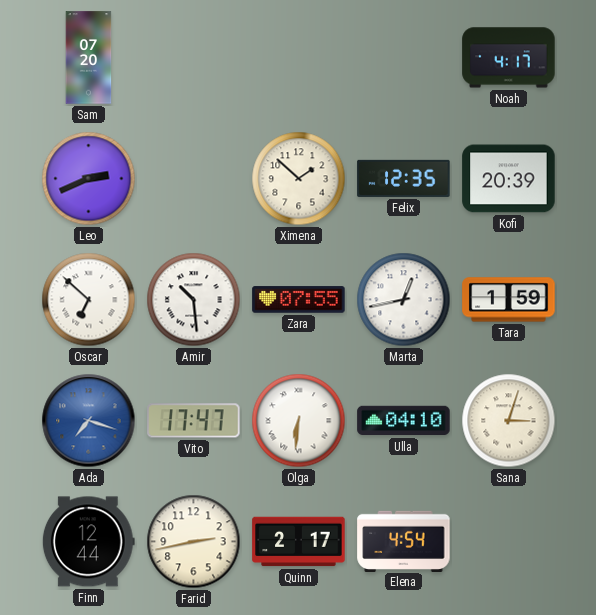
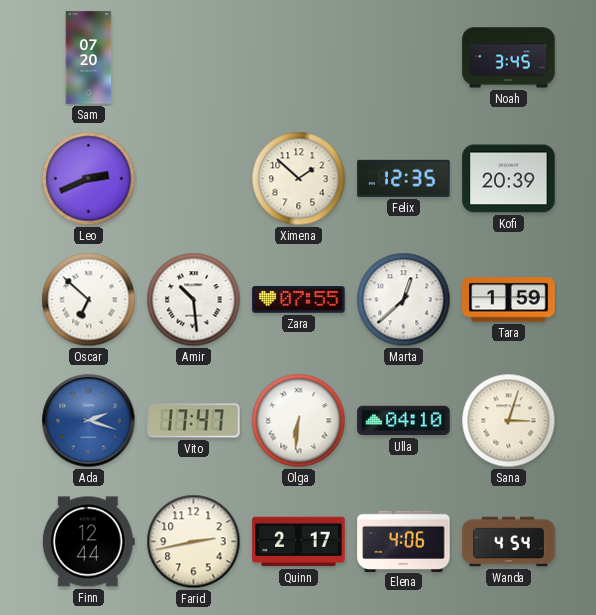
Noah: 4:17 -> 3:45
Marta: 12:43 -> 12:38
Ada: 7:18 -> 2:18
Elena: 4:54 -> 4:06
Wanda: none -> 4:54
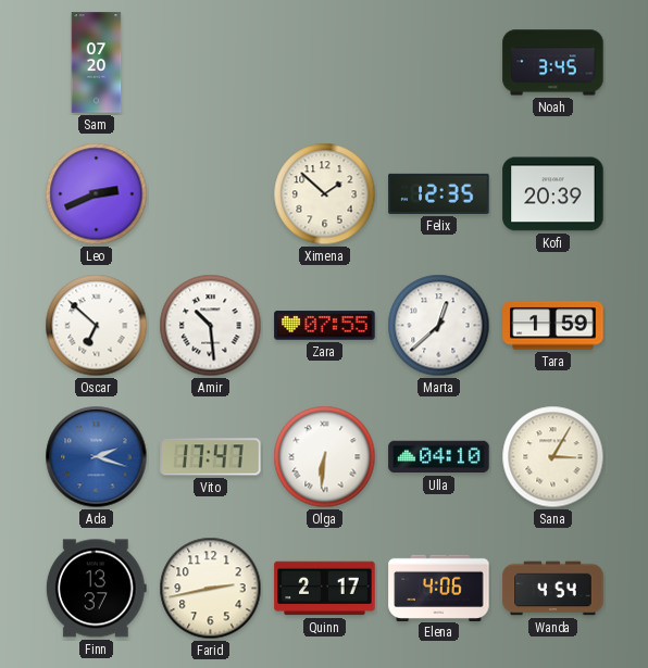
Sana: 3:03 -> 3:05
Finn: 12:44 -> 13:37
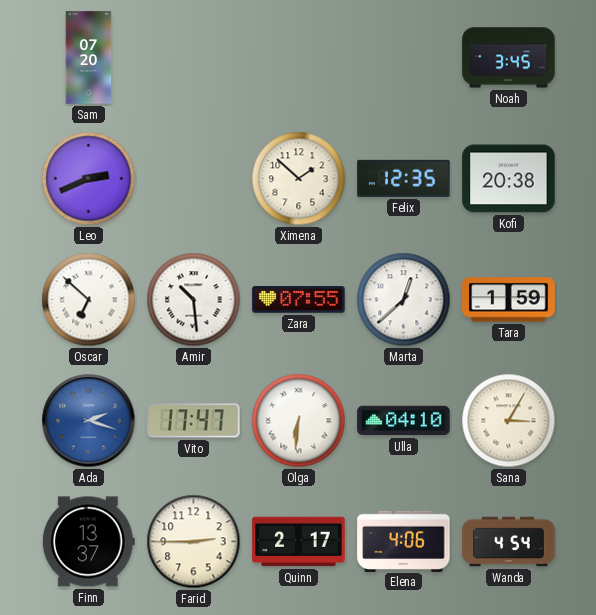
Kofi: 20:39 -> 20:38
Farid: 2:43 -> 2:45
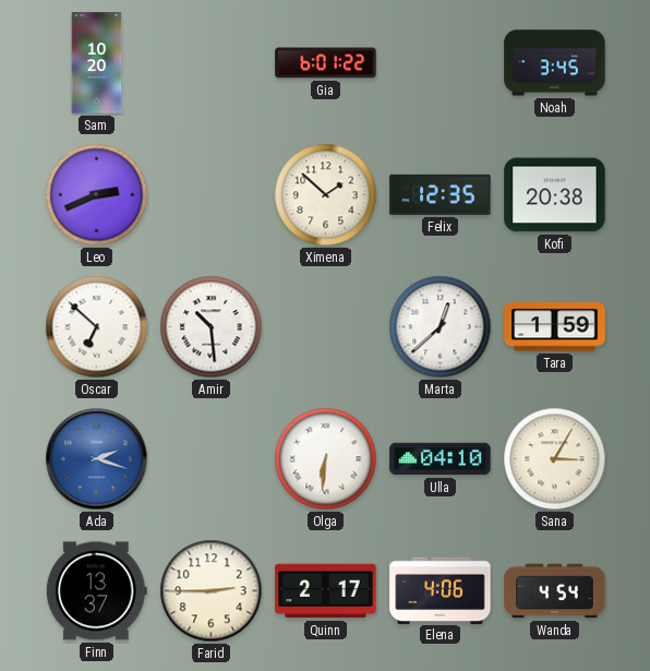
Sam: 07:20 -> 10:20
Gia: none -> 6:01
Zara: 07:55 -> none
Vito: 17:47 -> none
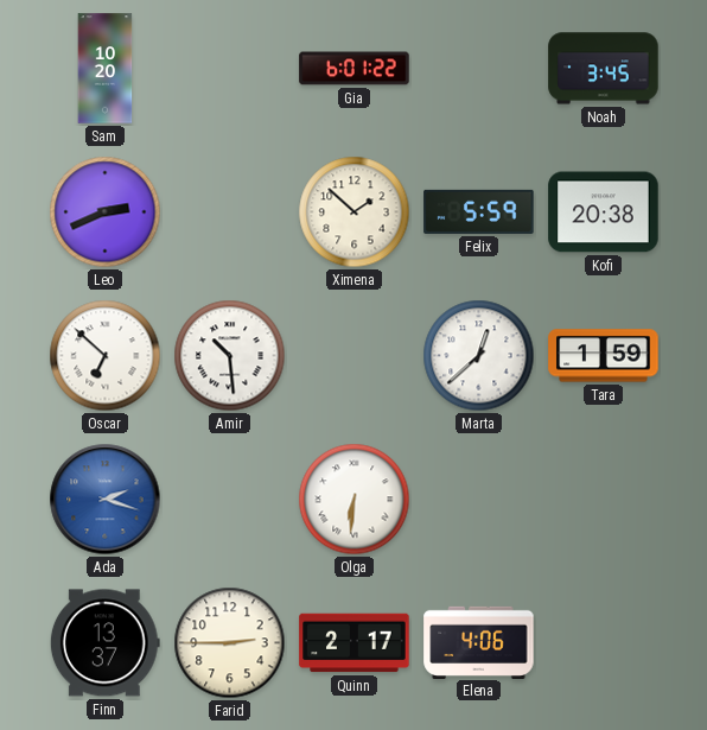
Felix: 12:35 -> 5:59
Ulla: 04:10 -> none
Sana: 3:05 -> none
Wanda: 4:54 -> none
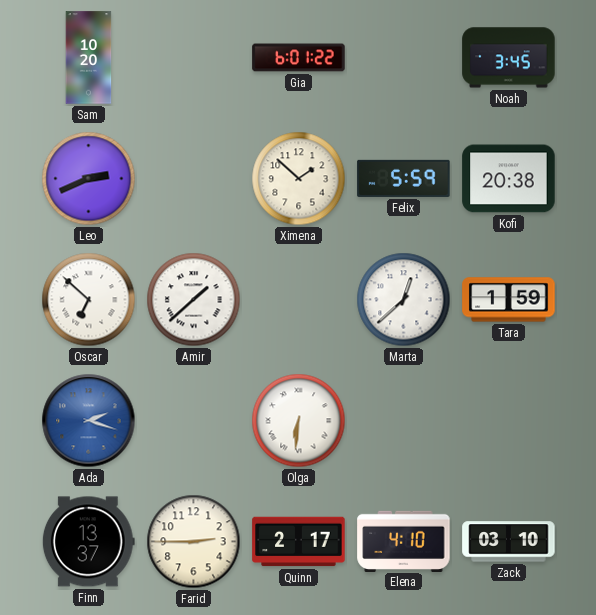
Amir: 10:29 -> 1:38
Elena: 4:06 -> 4:10
Zack: none -> 03:10
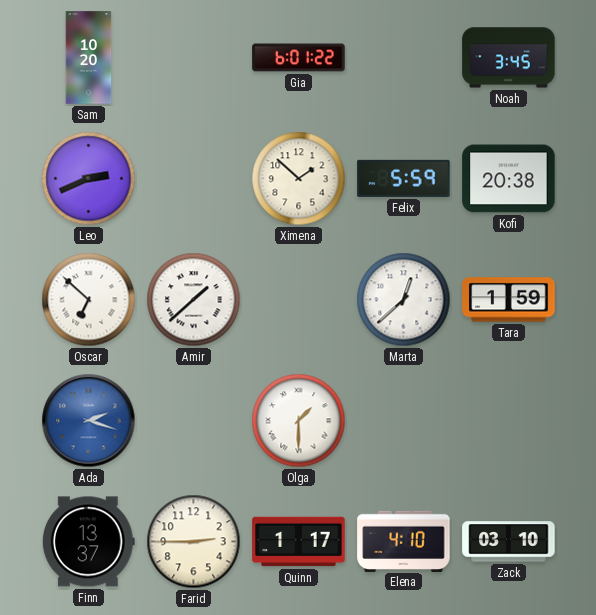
Olga: 6:31 -> 1:30
Quinn: 2:17 -> 1:17
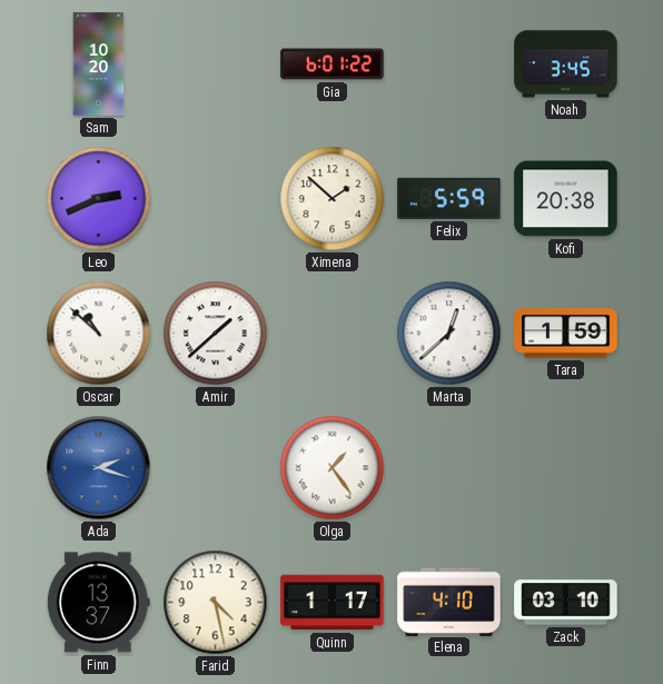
Oscar: 6:52 -> 10:52
Olga: 1:30 -> 1:24
Farid: 2:45 -> 4:28
